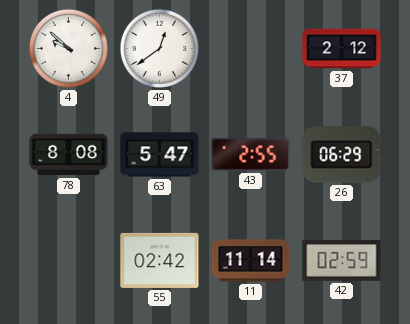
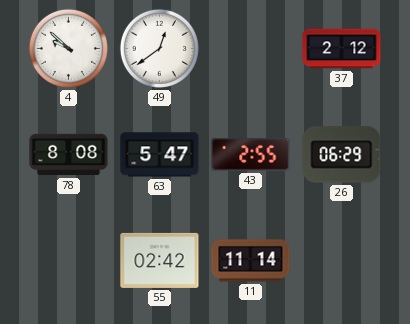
42: 02:59 -> none
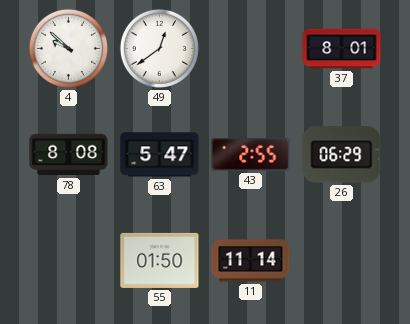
37: 2:12 -> 8:01
55: 02:42 -> 01:50
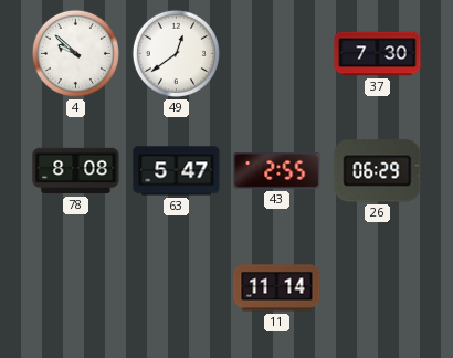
37: 8:01 -> 7:30
55: 01:50 -> none
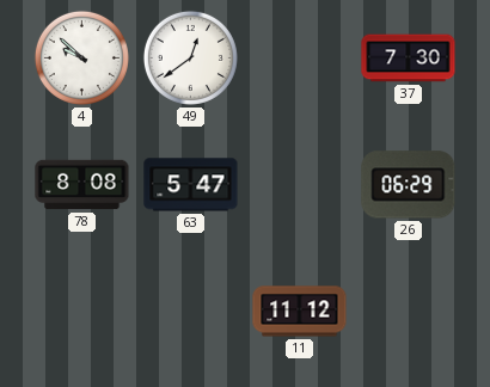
43: 2:55 -> none
11: 11:14 -> 11:12
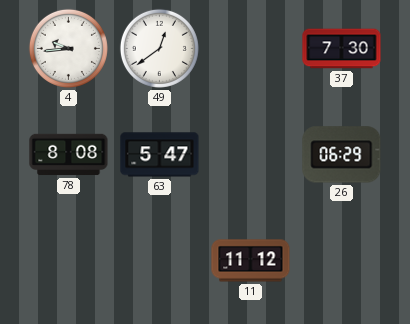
4: 9:52 -> 9:44
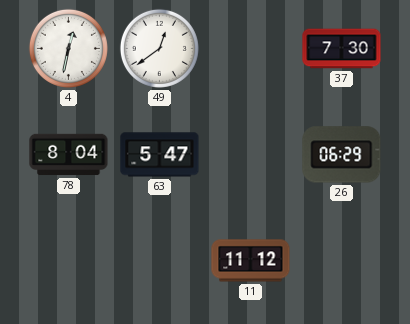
4: 9:44 -> 12:32
78: 8:08 -> 8:04
